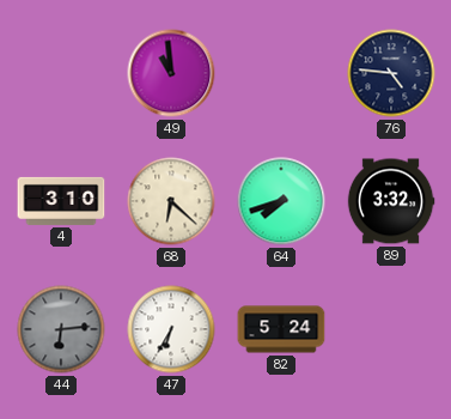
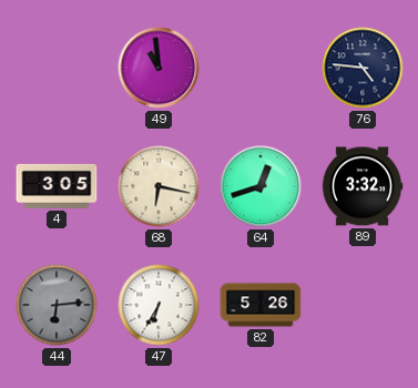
4: 3:10 -> 3:05
68: 6:22 -> 6:17
64: 7:42 -> 12:42
82: 5:24 -> 5:26
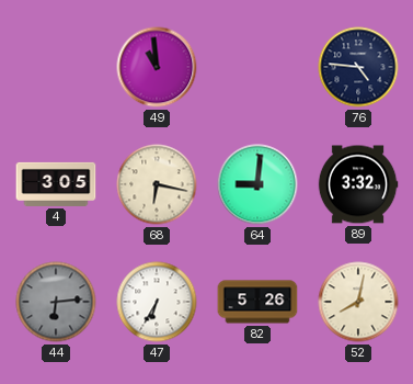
64: 12:42 -> 9:01
52: none -> 8:02
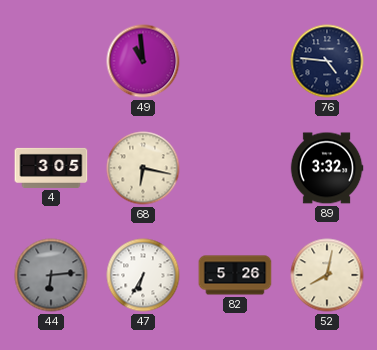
64: 9:01 -> none
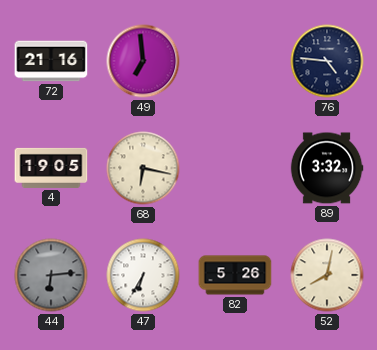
72: none -> 21:16
49: 10:59 -> 6:59
4: 3:05 -> 19:05
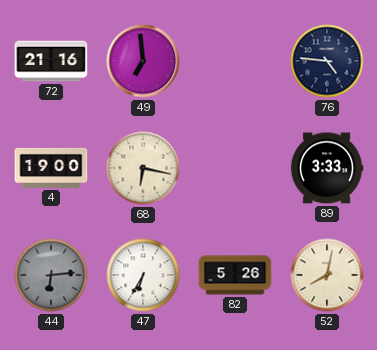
4: 19:05 -> 19:00
89: 3:32 -> 3:33
